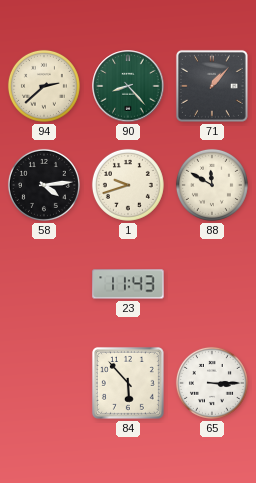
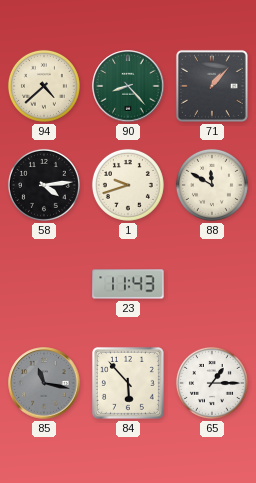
94: 2:38 -> 4:38
85: none -> 11:17
65: 3:15 -> 1:15
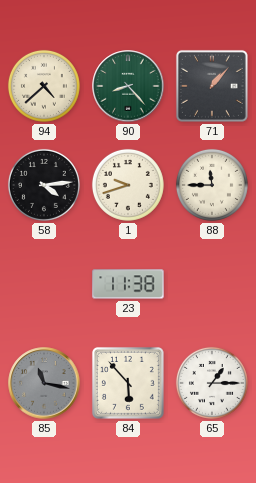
88: 11:50 -> 11:45
23: 11:43 -> 11:38
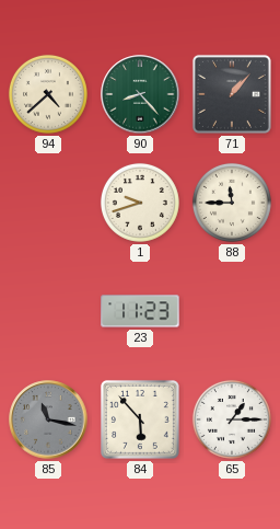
58: 4:14 -> none
23: 11:38 -> 11:23
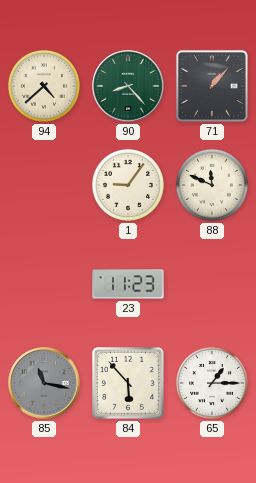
1: 9:42 -> 9:06
88: 11:45 -> 11:49
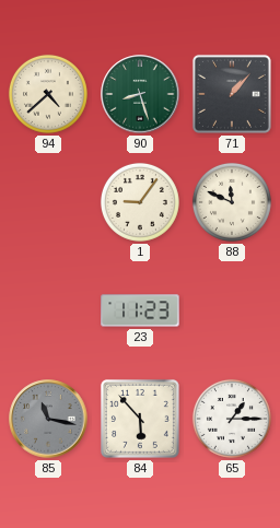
90: 8:23 -> 8:27
